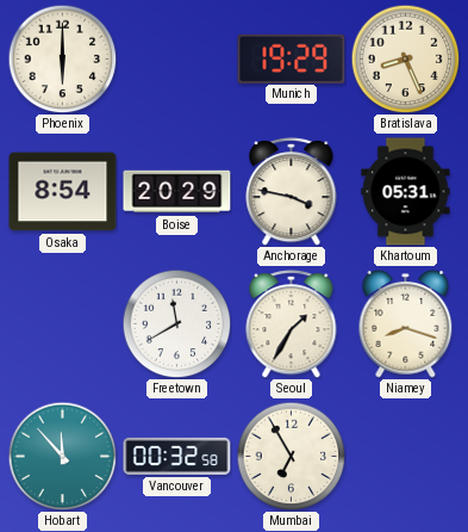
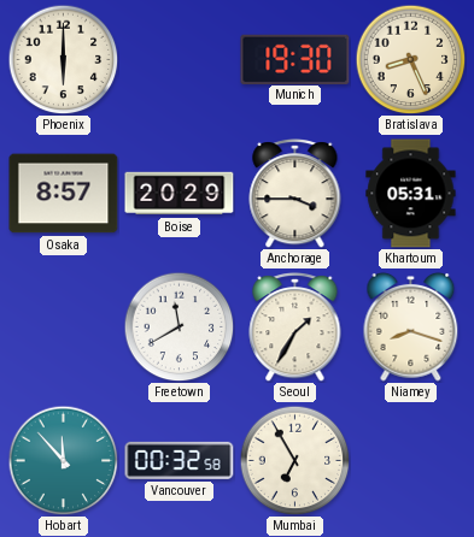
Munich: 19:29 -> 19:30
Osaka: 8:54 -> 8:57
Anchorage: 3:47 -> 3:45
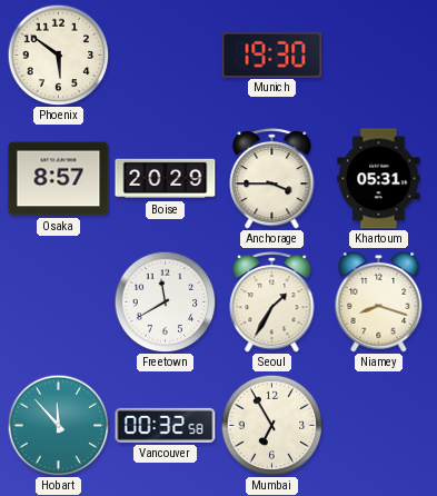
Phoenix: 6:00 -> 5:51
Bratislava: 8:26 -> none
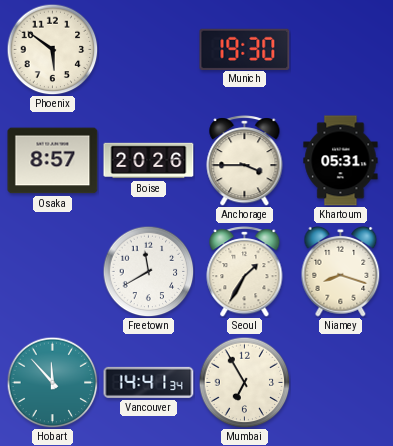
Boise: 20:29 -> 20:26
Vancouver: 00:32 -> 14:41
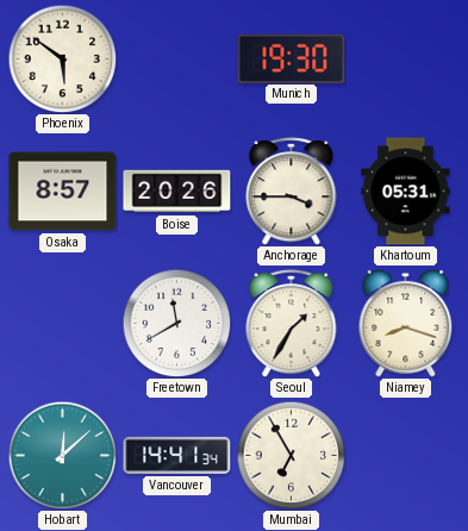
Hobart: 11:53 -> 12:08
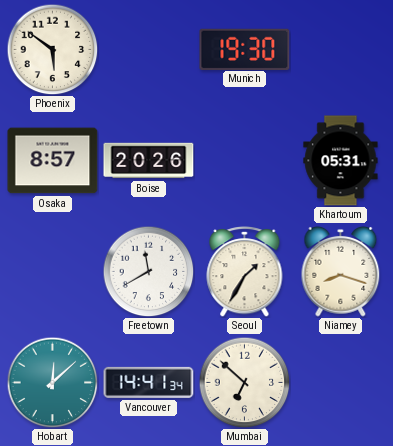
Anchorage: 3:45 -> none
Mumbai: 6:55 -> 6:52
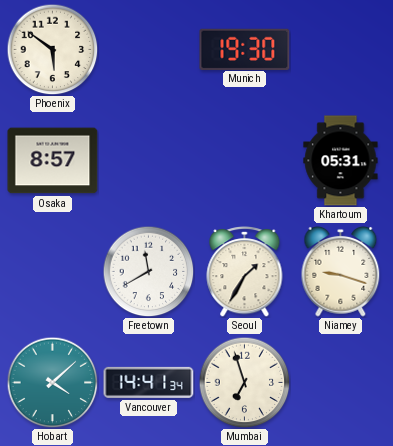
Boise: 20:26 -> none
Niamey: 8:18 -> 9:18
Hobart: 12:08 -> 4:08
Mumbai: 6:52 -> 6:57
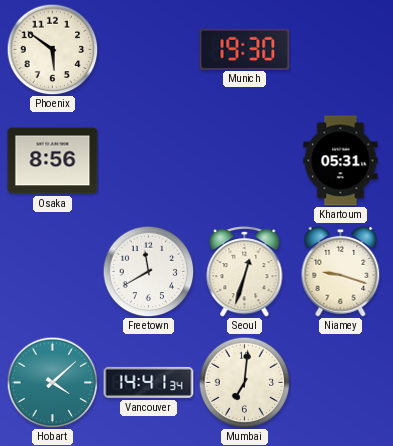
Osaka: 8:57 -> 8:56
Seoul: 1:35 -> 12:33
Mumbai: 6:57 -> 7:01
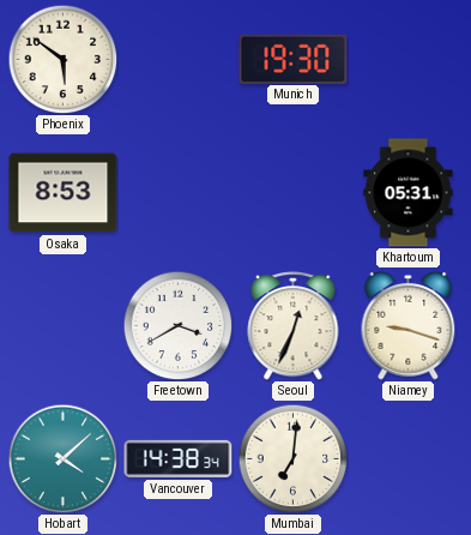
Osaka: 8:56 -> 8:53
Freetown: 11:40 -> 3:40
Seoul: 12:33 -> 12:34
Vancouver: 14:41 -> 14:38
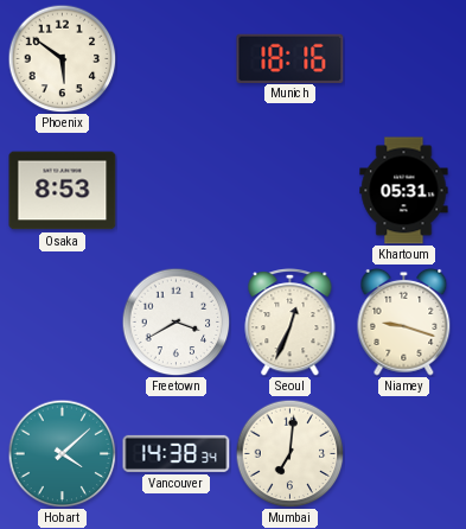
Munich: 19:30 -> 18:16
